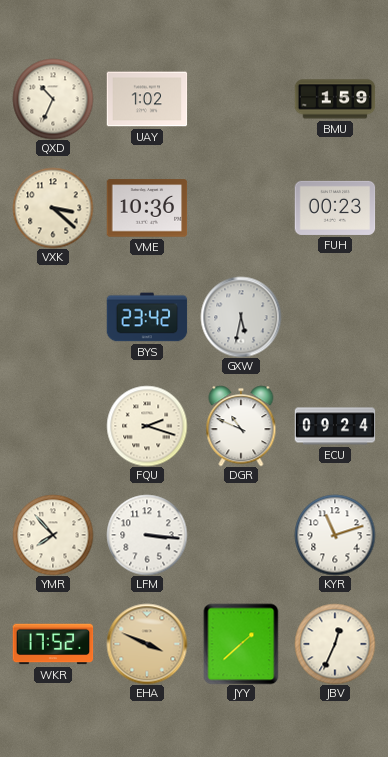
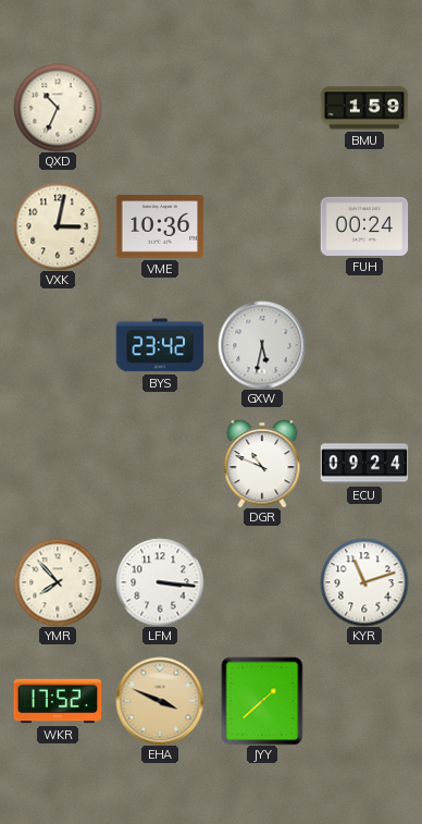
UAY: 1:02 -> none
VXK: 3:22 -> 3:02
FUH: 00:23 -> 00:24
FQU: 2:18 -> none
JBV: 12:34 -> none
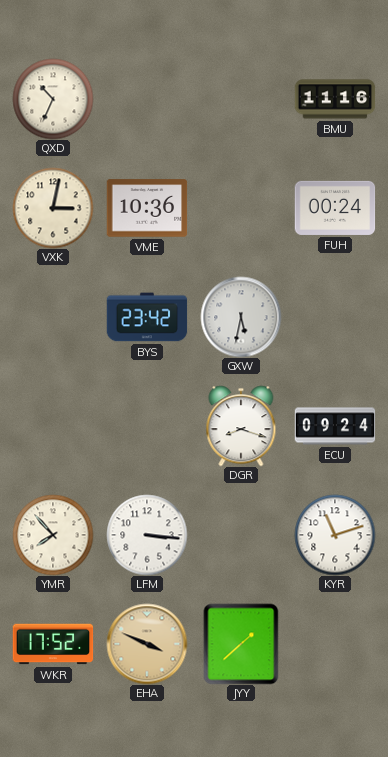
BMU: 1:59 -> 11:16
DGR: 10:49 -> 8:18
